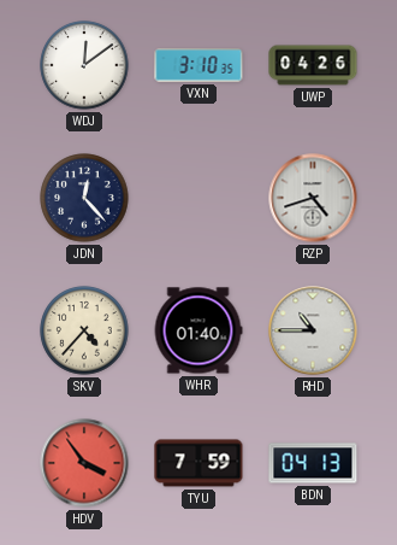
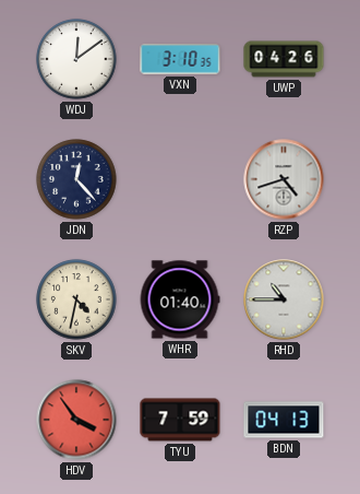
SKV: 4:37 -> 4:32
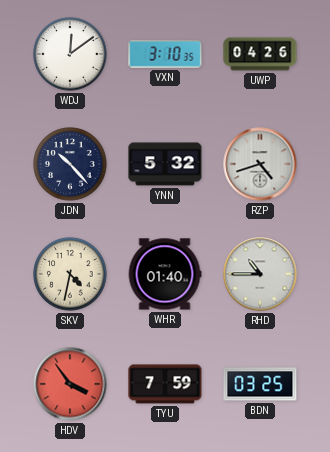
JDN: 12:23 -> 10:23
YNN: none -> 5:32
BDN: 04:13 -> 03:25
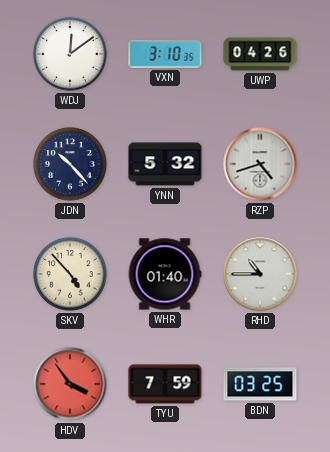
SKV: 4:32 -> 4:53
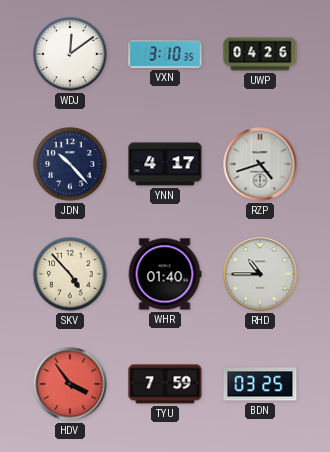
YNN: 5:32 -> 4:17
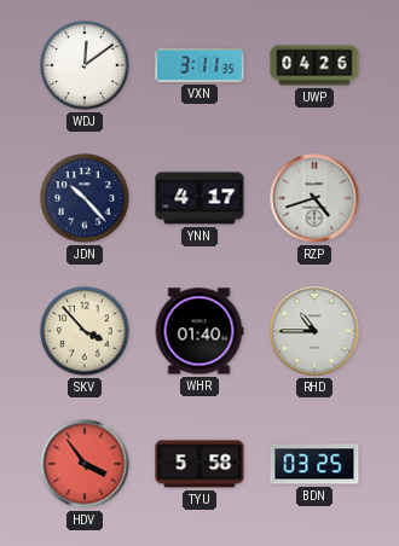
VXN: 3:10 -> 3:11
SKV: 4:53 -> 3:53
TYU: 7:59 -> 5:58
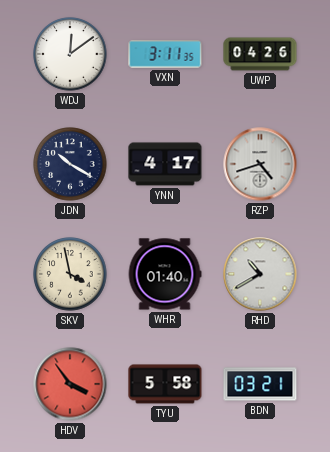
JDN: 10:23 -> 10:20
SKV: 3:53 -> 3:58
RHD: 10:45 -> 10:40
BDN: 03:25 -> 03:21
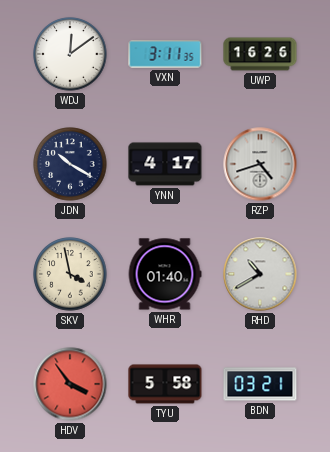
UWP: 04:26 -> 16:26
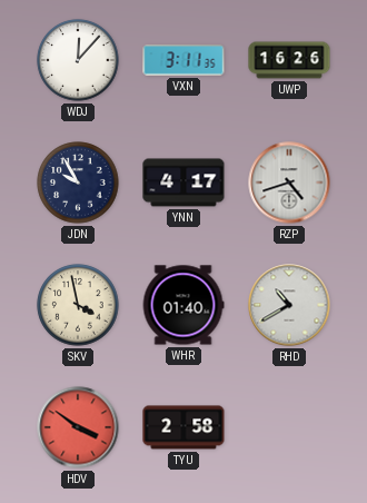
WDJ: 12:09 -> 12:07
JDN: 10:20 -> 9:55
HDV: 3:54 -> 3:51
TYU: 5:58 -> 2:58
BDN: 03:21 -> none
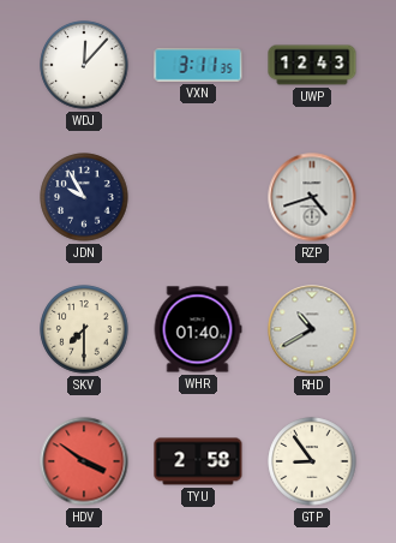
UWP: 16:26 -> 12:43
YNN: 4:17 -> none
SKV: 3:58 -> 7:30
GTP: none -> 8:54
